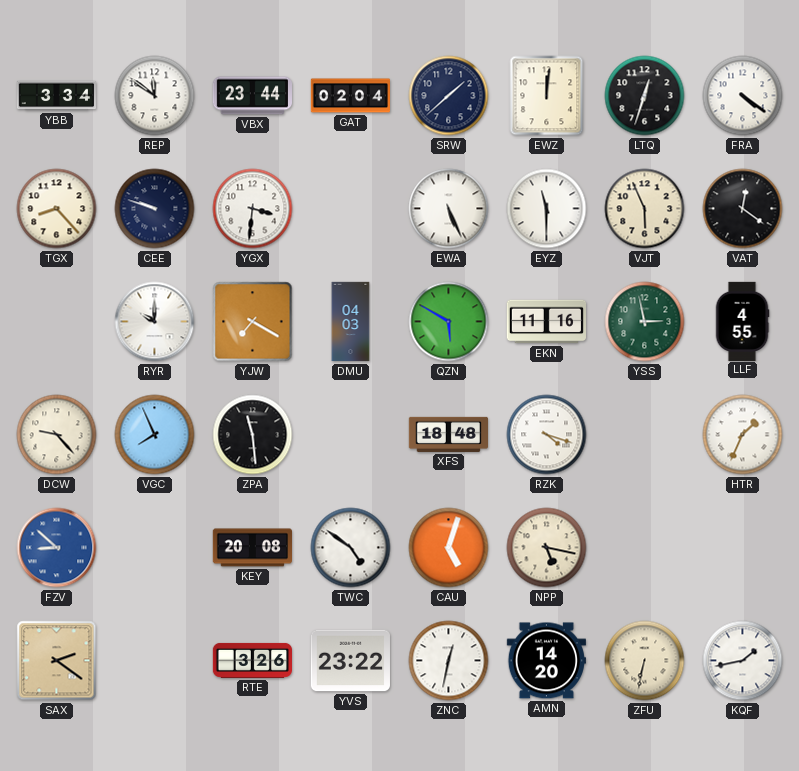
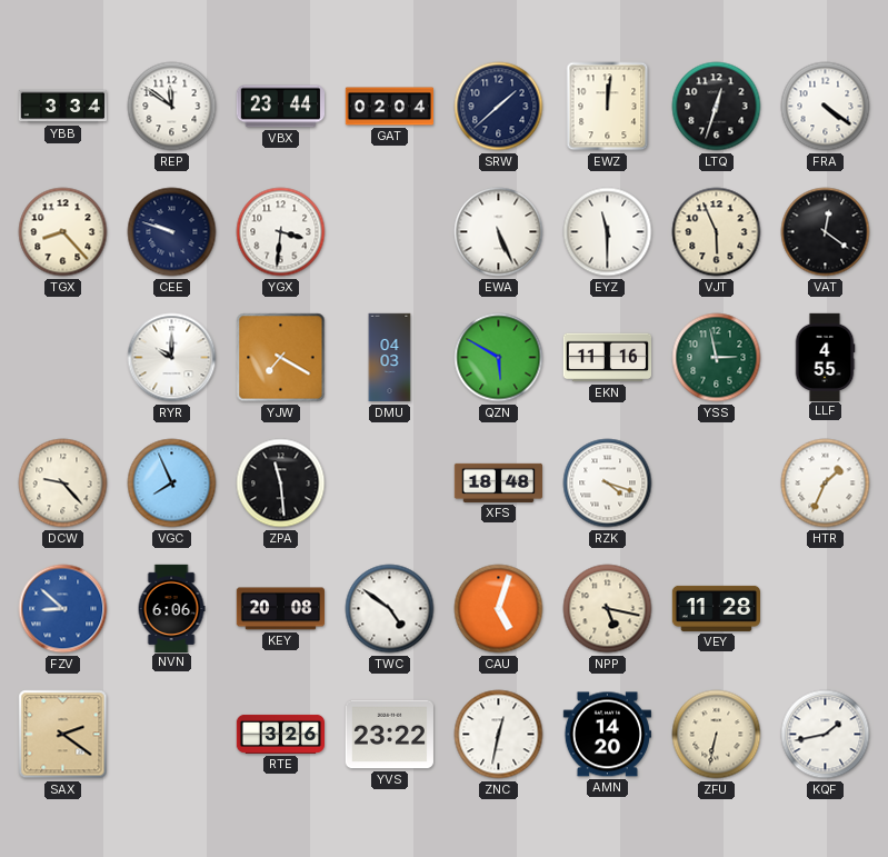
NVN: none -> 6:06
VEY: none -> 11:28
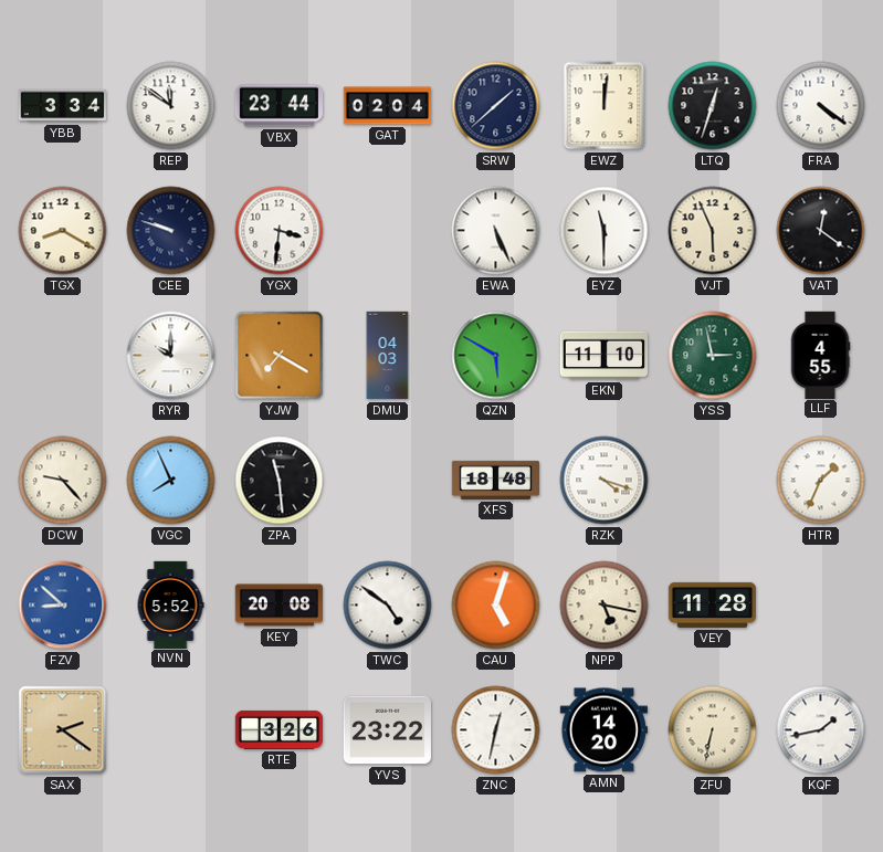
TGX: 8:23 -> 8:20
EKN: 11:16 -> 11:10
NVN: 6:06 -> 5:52
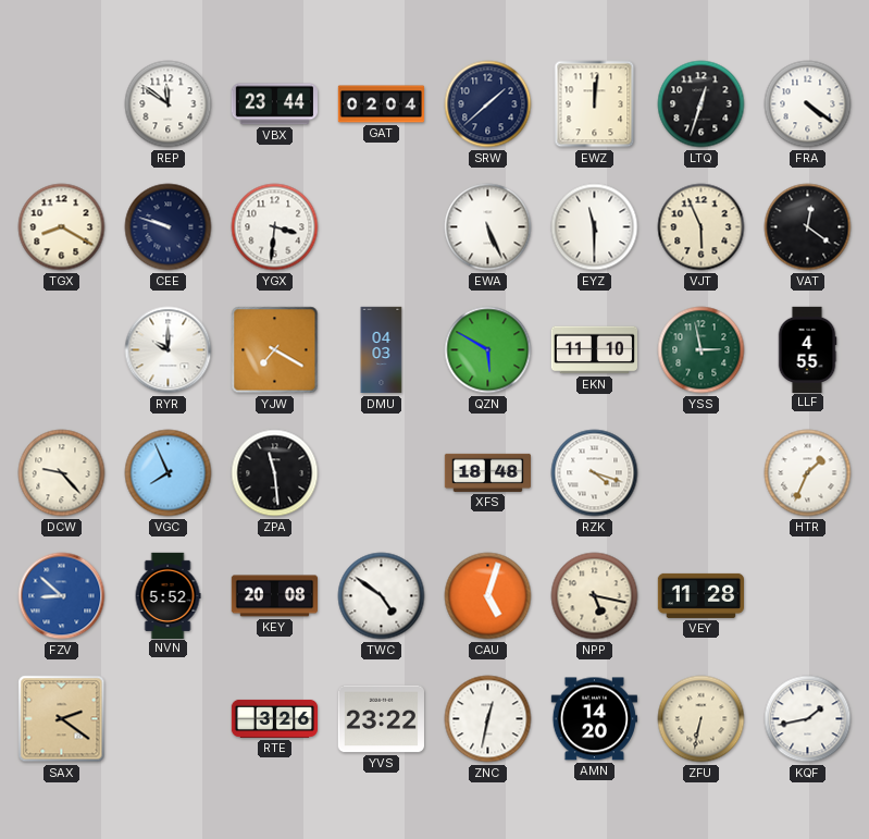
YBB: 3:34 -> none
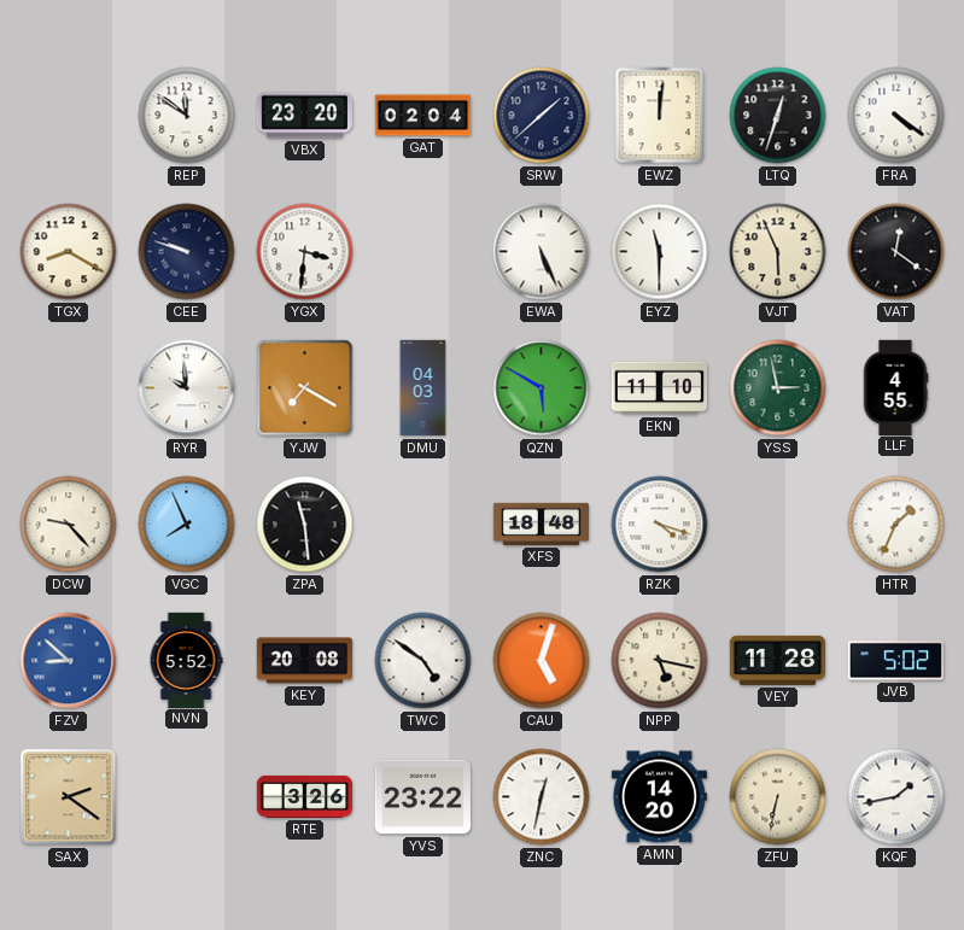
VBX: 23:44 -> 23:20
RYR: 10:00 -> 9:59
JVB: none -> 5:02
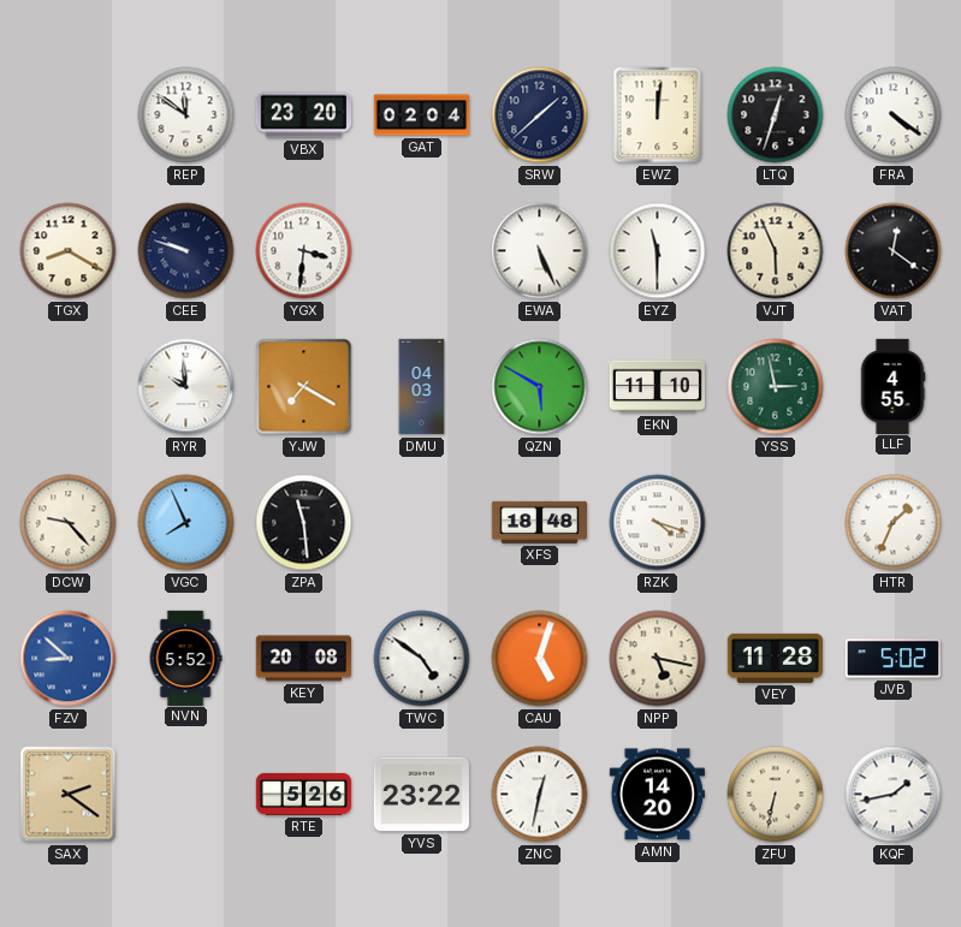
RTE: 3:26 -> 5:26
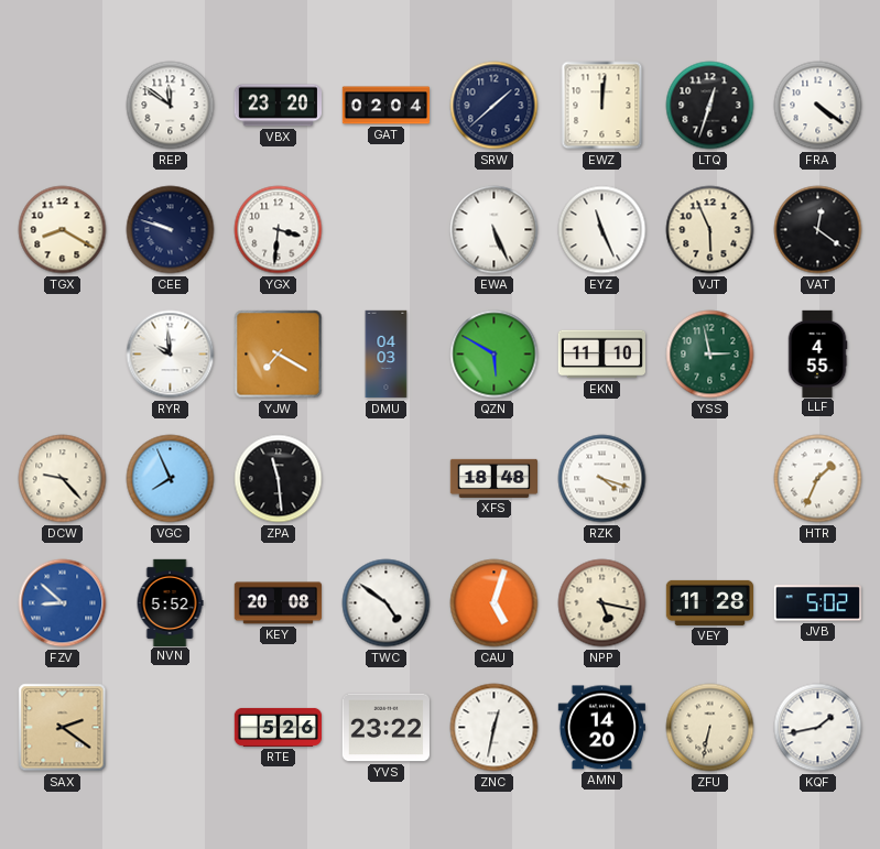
EYZ: 11:30 -> 11:26
